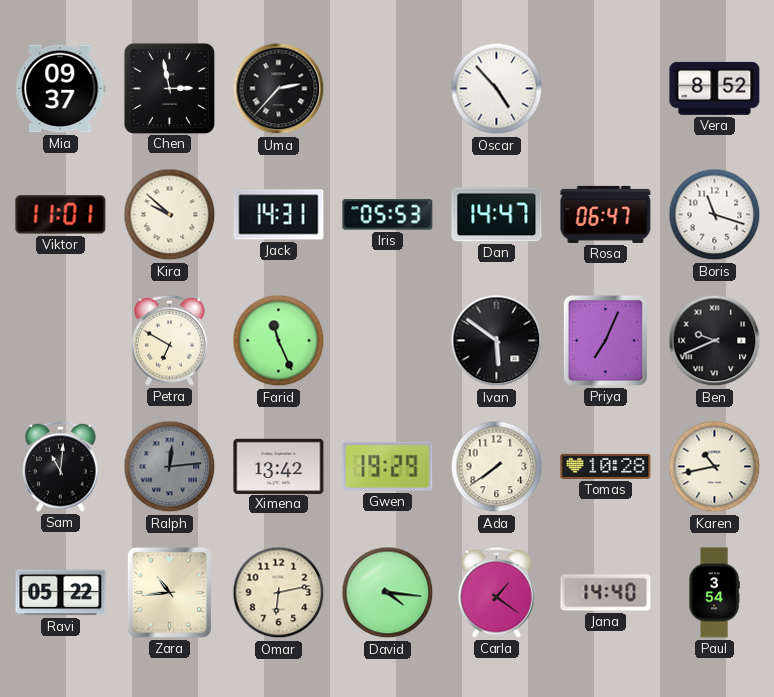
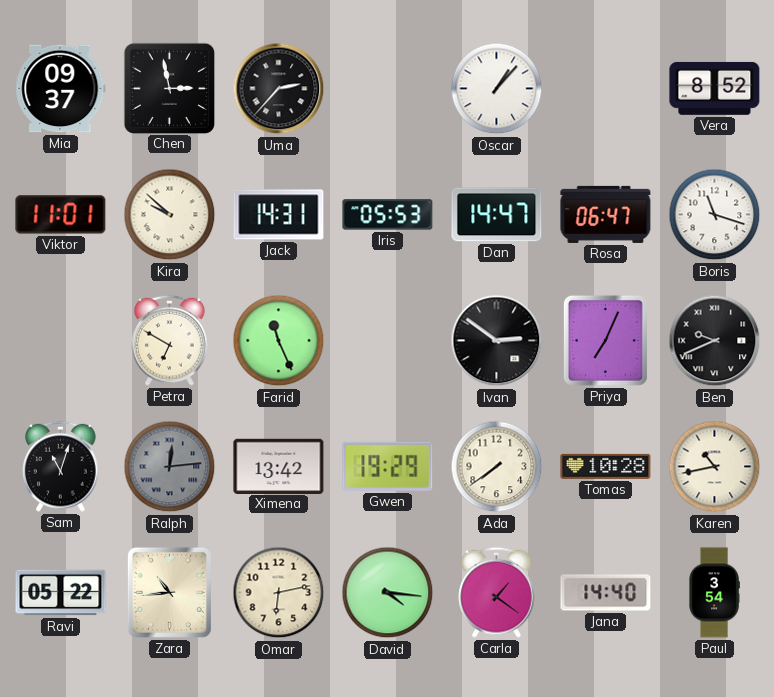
Oscar: 4:53 -> 1:07
Ivan: 5:51 -> 2:51
Sam: 11:01 -> 11:03
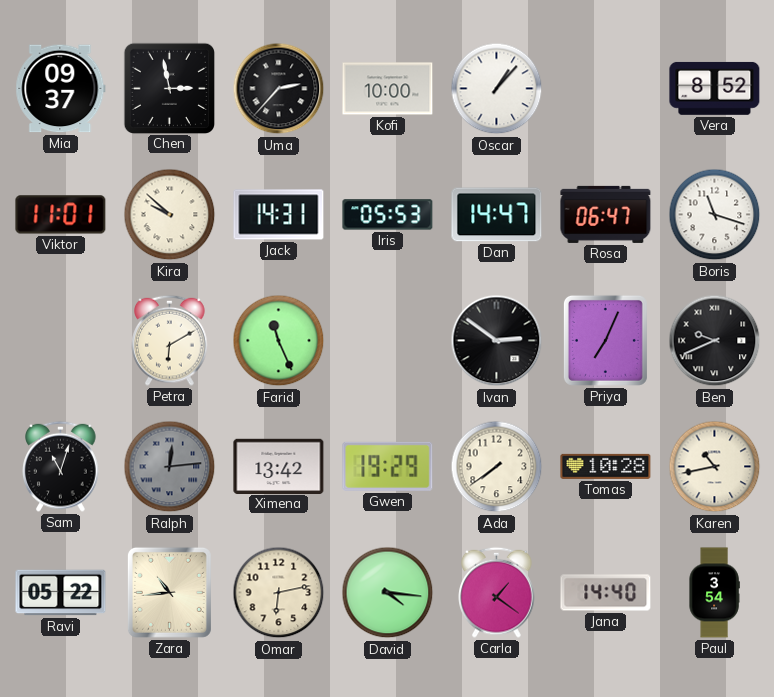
Kofi: none -> 10:00
Petra: 6:50 -> 6:10
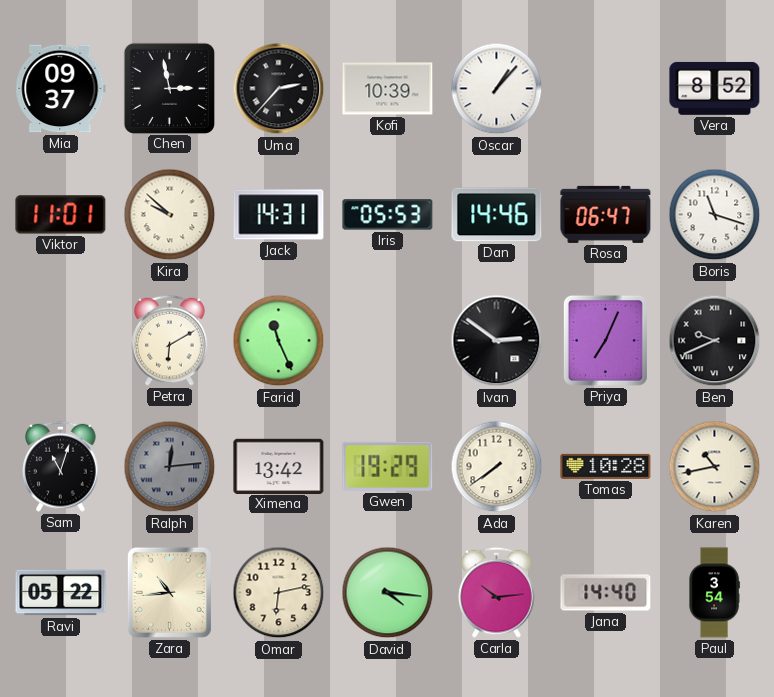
Kofi: 10:00 -> 10:39
Dan: 14:47 -> 14:46
Carla: 1:21 -> 10:14
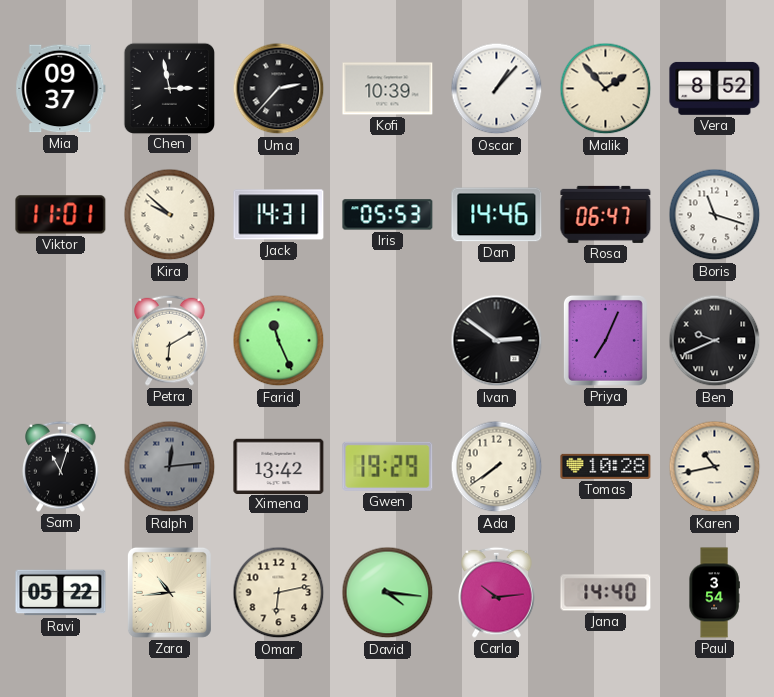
Malik: none -> 1:53
